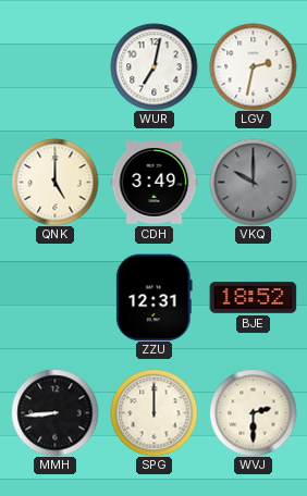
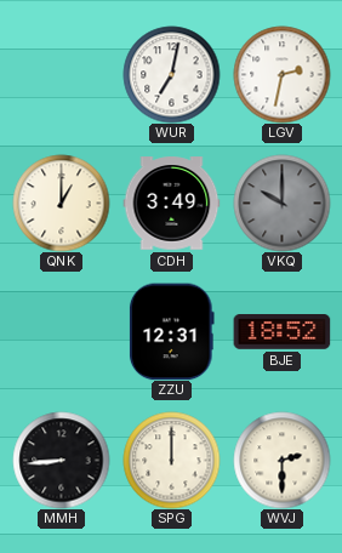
QNK: 5:00 -> 1:00
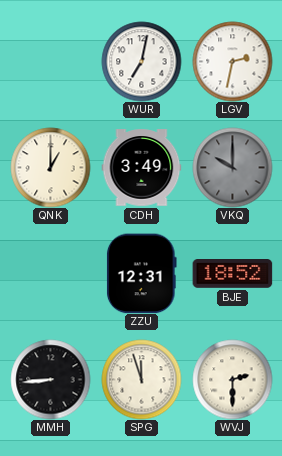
SPG: 12:00 -> 11:57
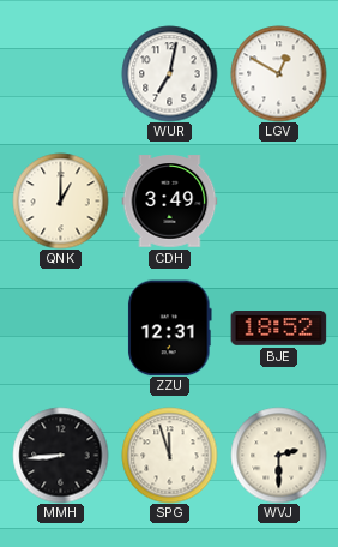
LGV: 2:32 -> 12:50
VKQ: 10:00 -> none
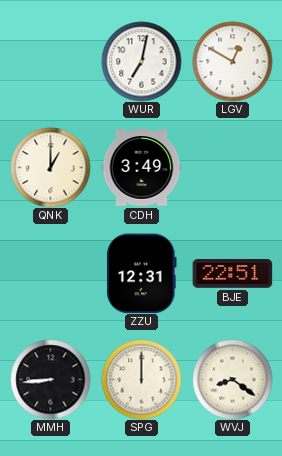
BJE: 18:52 -> 22:51
SPG: 11:57 -> 12:00
WVJ: 2:30 -> 8:21
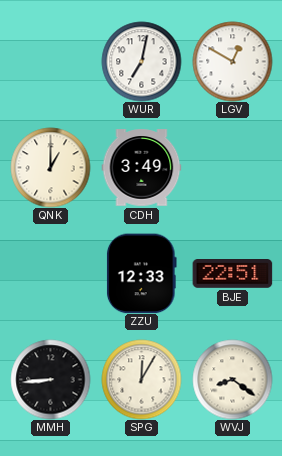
ZZU: 12:31 -> 12:33
SPG: 12:00 -> 12:05
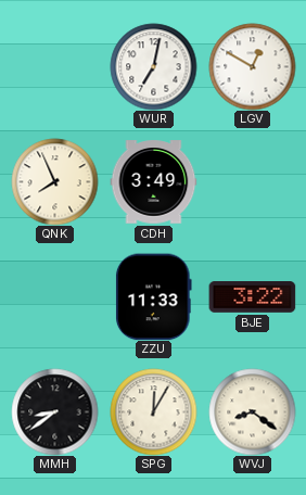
QNK: 1:00 -> 7:56
ZZU: 12:33 -> 11:33
BJE: 22:51 -> 3:22
MMH: 8:44 -> 8:39
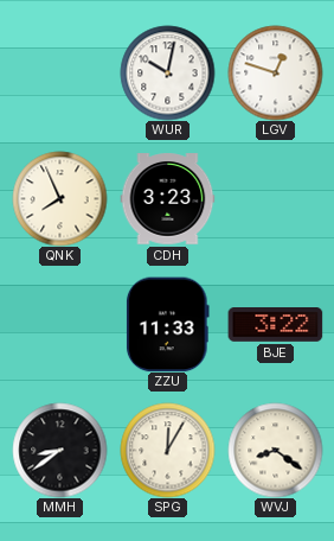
WUR: 7:02 -> 10:02
LGV: 12:50 -> 12:48
CDH: 3:49 -> 3:23
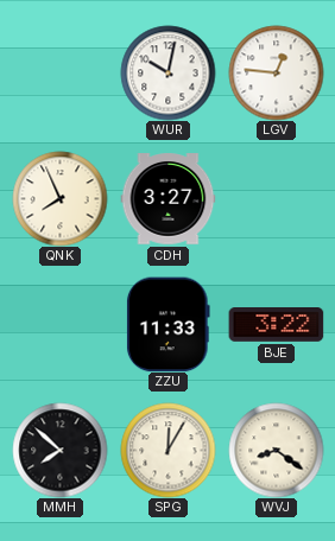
LGV: 12:48 -> 12:46
CDH: 3:23 -> 3:27
MMH: 8:39 -> 7:52
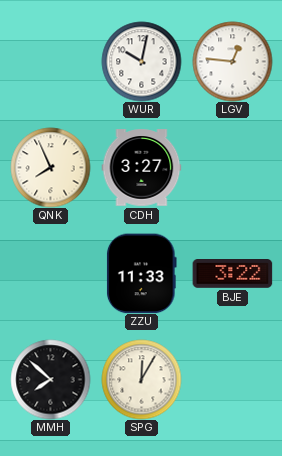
WVJ: 8:21 -> none
